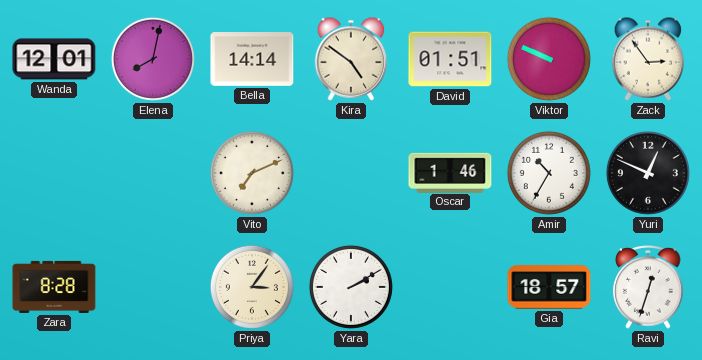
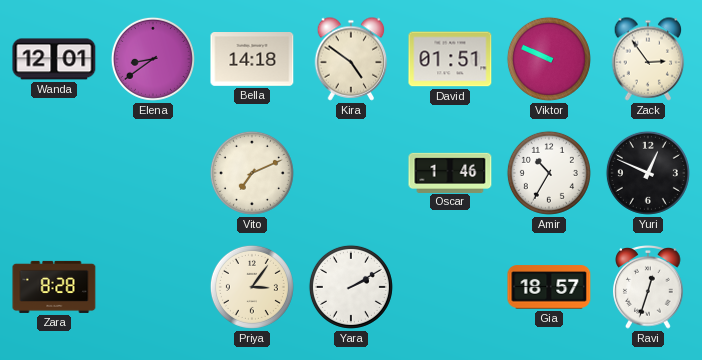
Elena: 8:02 -> 8:39
Bella: 14:14 -> 14:18
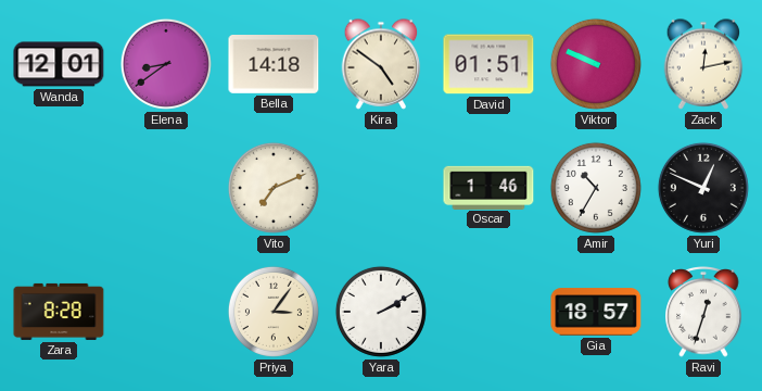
Zack: 2:54 -> 12:13
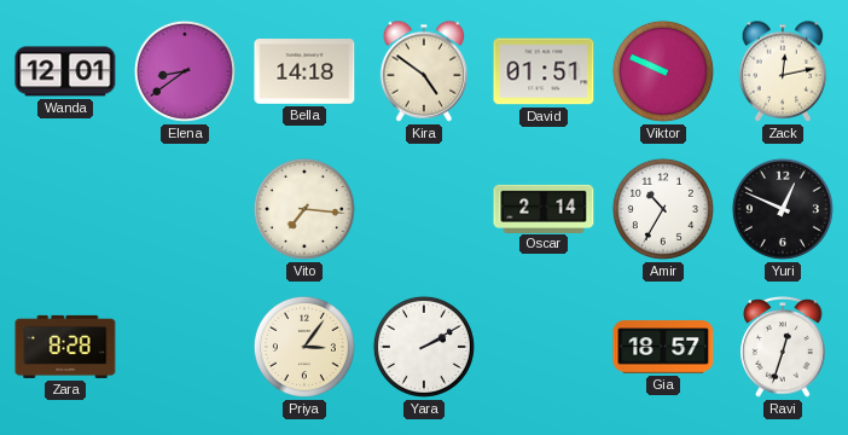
Vito: 7:11 -> 7:16
Oscar: 1:46 -> 2:14
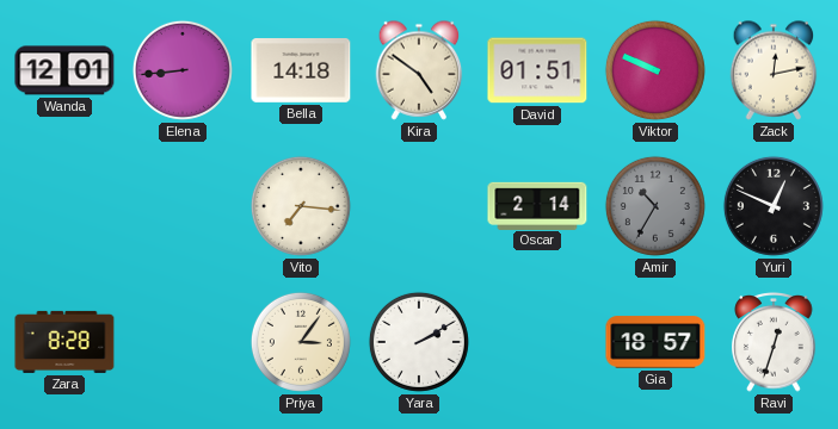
Elena: 8:39 -> 8:44
Amir dial: white -> grey
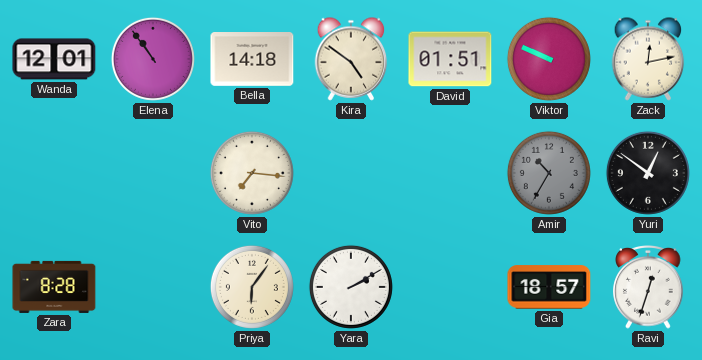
Elena: 8:44 -> 10:54
Oscar: 2:14 -> none
Yuri: 12:49 -> 12:51
Priya: 3:06 -> 6:06
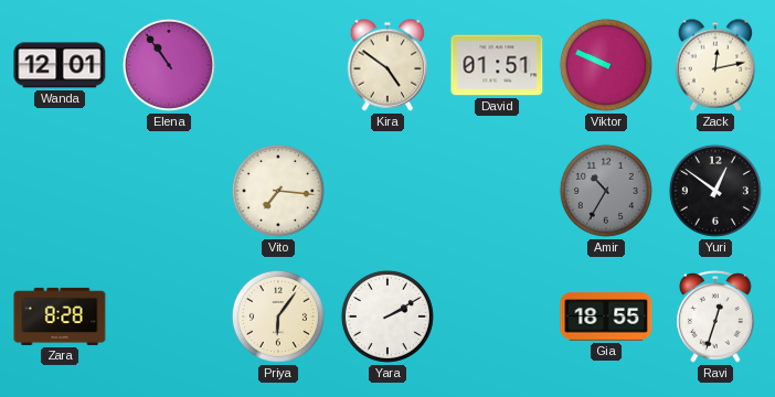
Bella: 14:18 -> none
Gia: 18:57 -> 18:55
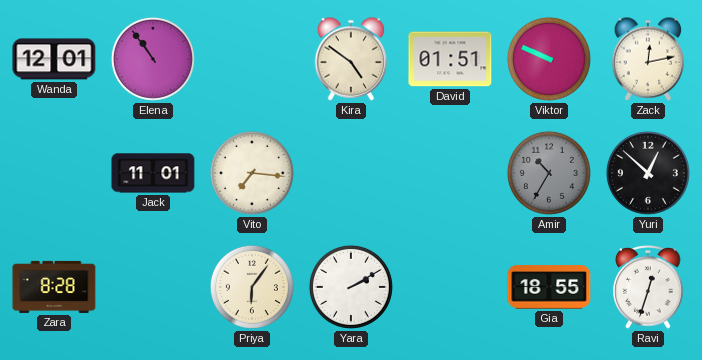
Jack: none -> 11:01
Yuri: 12:51 -> 12:52
